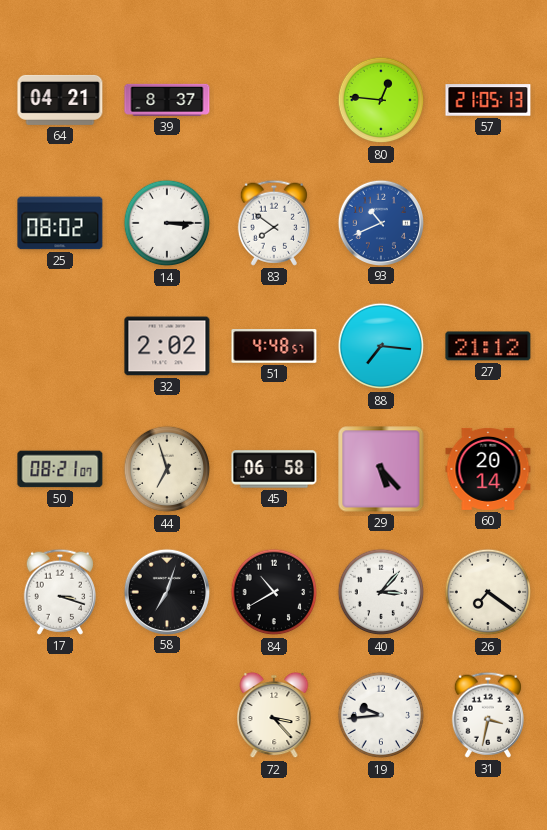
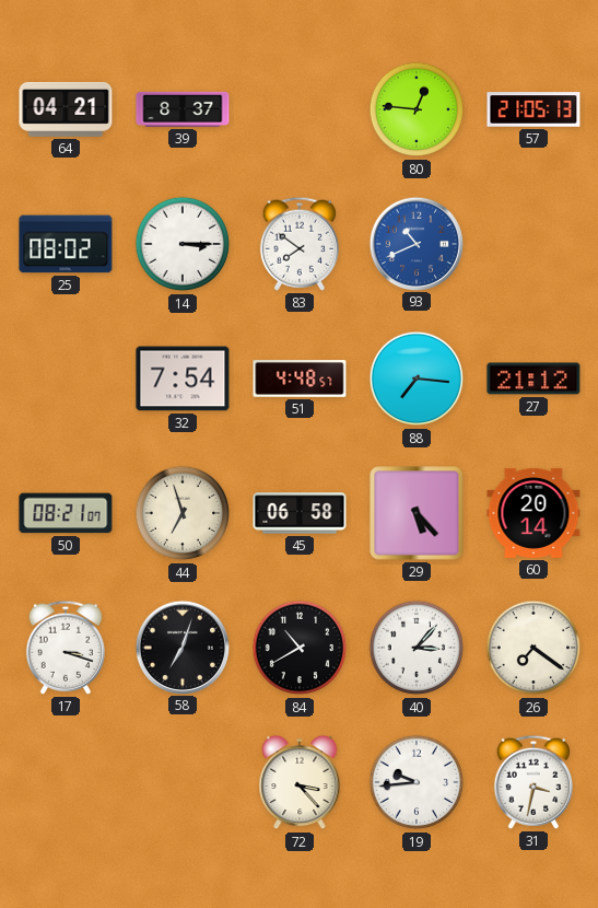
32: 2:02 -> 7:54
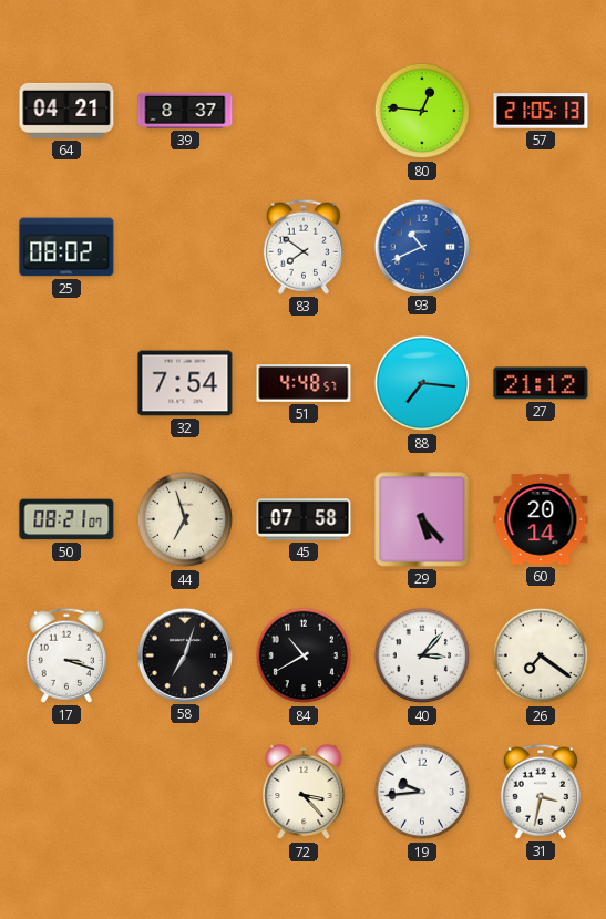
14: 3:15 -> none
45: 06:58 -> 07:58
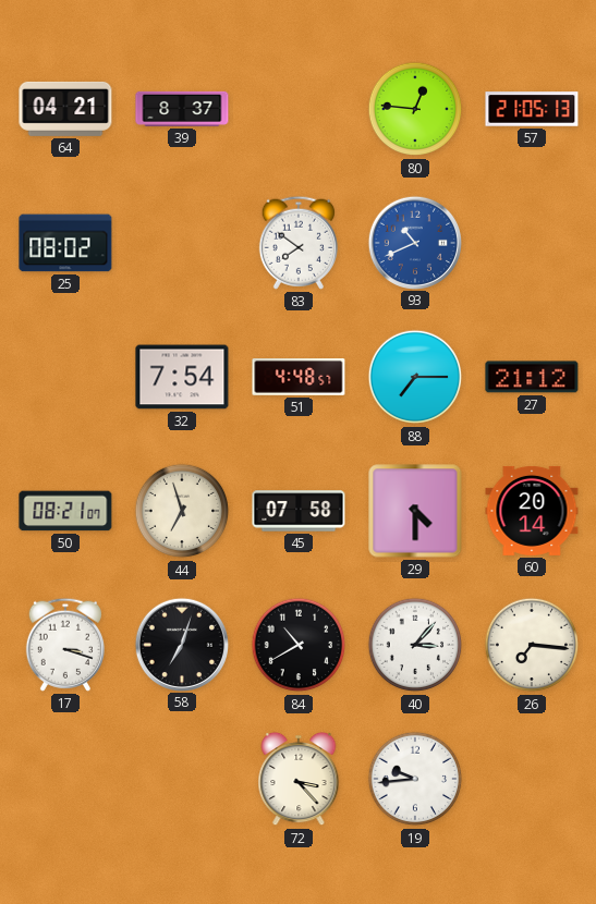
88: 7:16 -> 7:15
29: 5:23 -> 4:30
26: 7:21 -> 7:16
31: 3:32 -> none
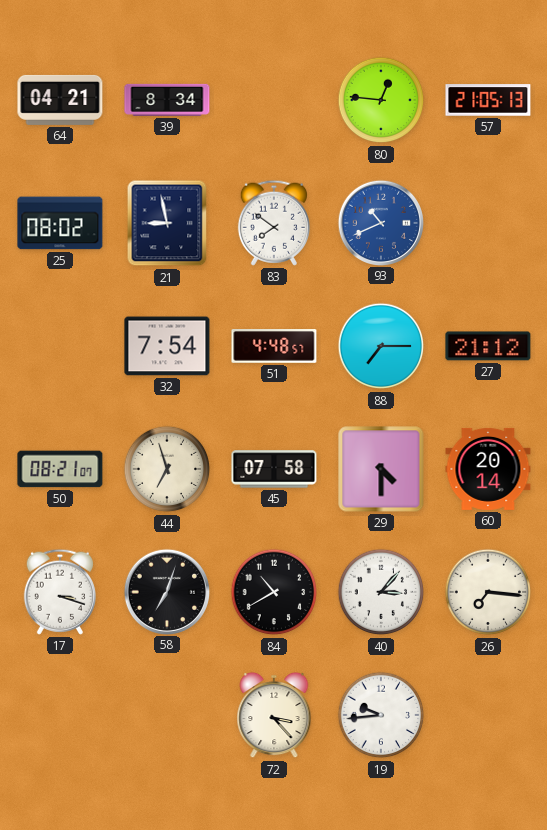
39: 8:37 -> 8:34
21: none -> 8:58
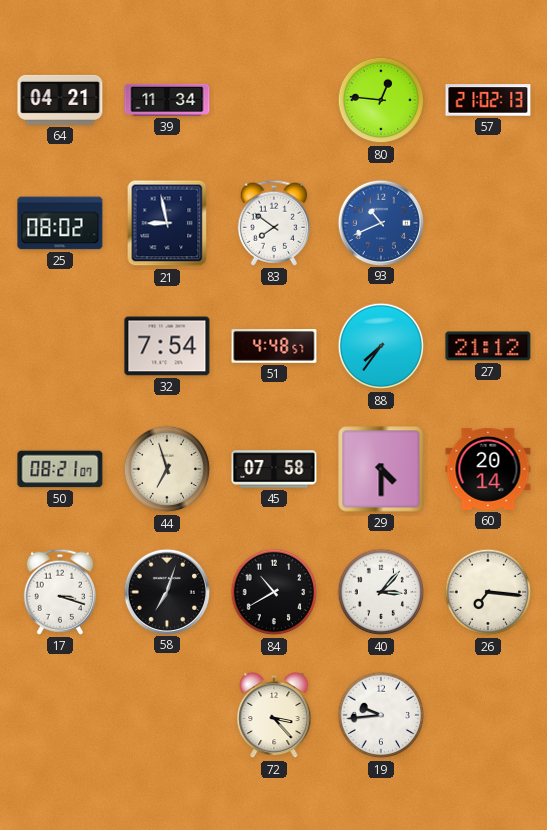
39: 8:34 -> 11:34
57: 21:05 -> 21:02
88: 7:15 -> 7:36
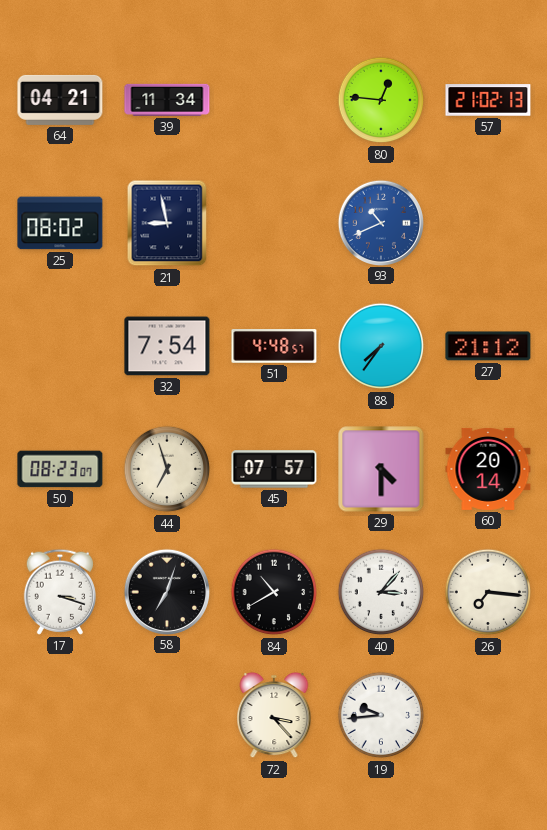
83: 7:51 -> none
50: 08:21 -> 08:23
45: 07:58 -> 07:57
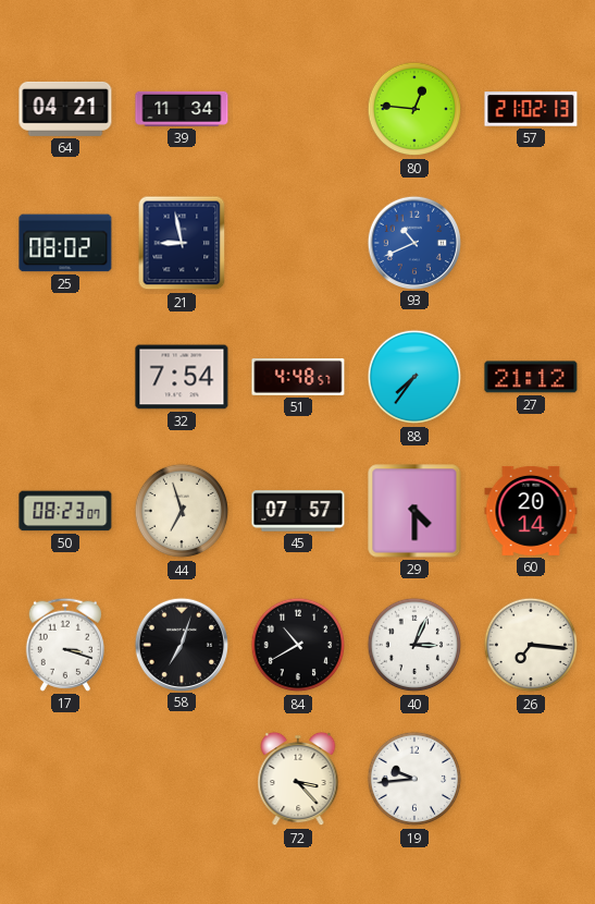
40: 3:07 -> 3:04
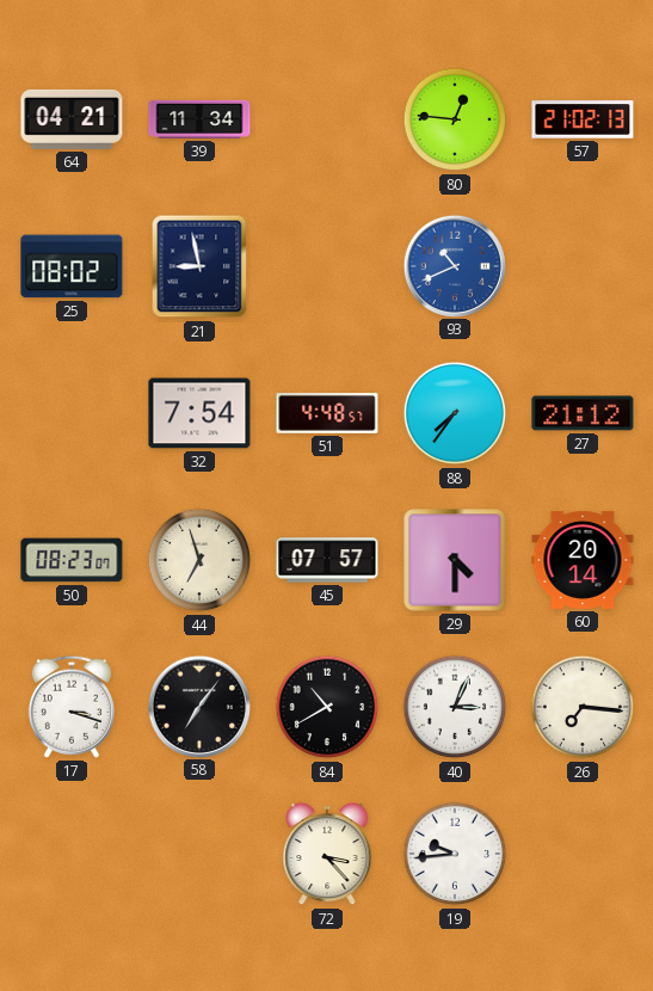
58: 7:03 -> 7:06
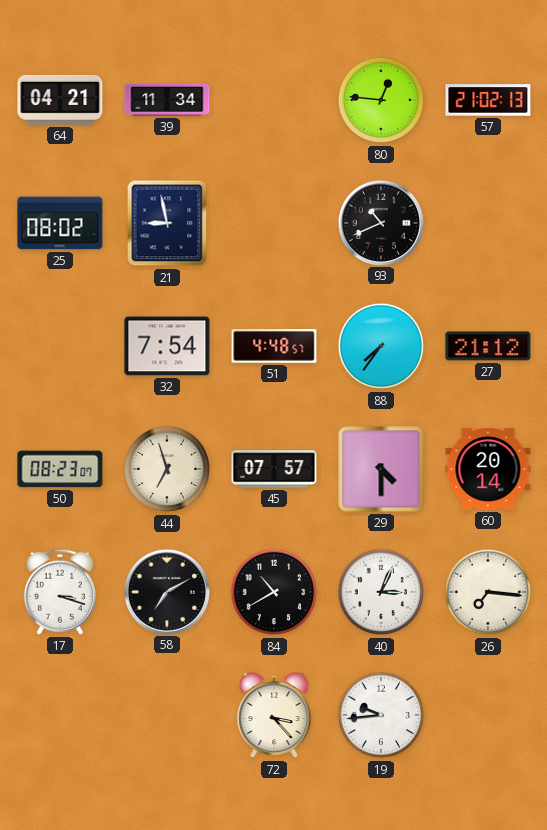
93 dial: blue -> black
58: 7:06 -> 7:10
